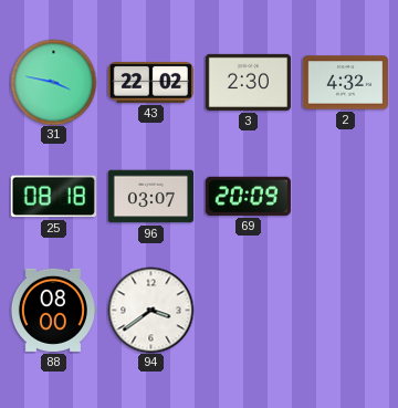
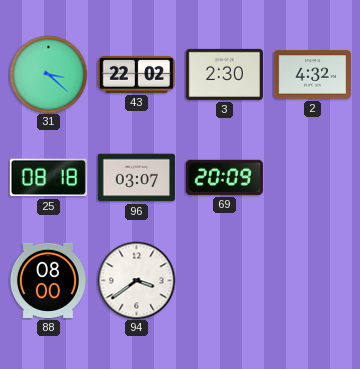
31: 3:47 -> 3:22
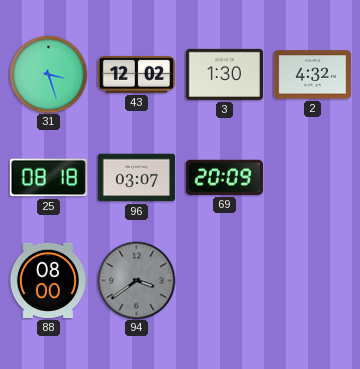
31: 3:22 -> 3:27
43: 22:02 -> 12:02
3: 2:30 -> 1:30
94 dial: white -> grey
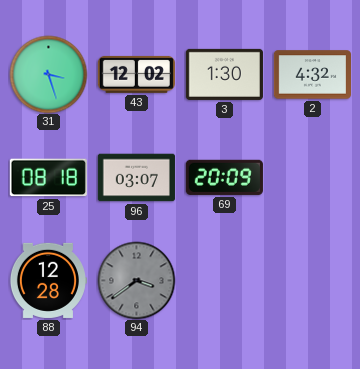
88: 08:00 -> 12:28
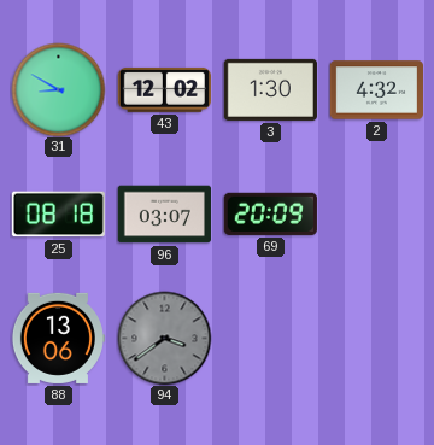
31: 3:27 -> 8:50
88: 12:28 -> 13:06
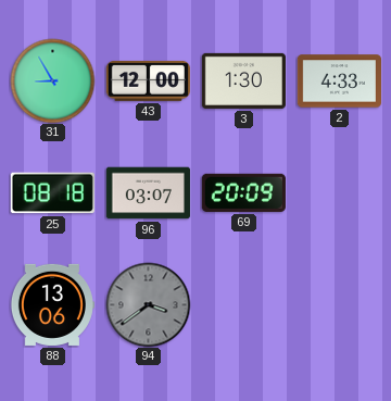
31: 8:50 -> 8:55
43: 12:02 -> 12:00
2: 4:32 -> 4:33
